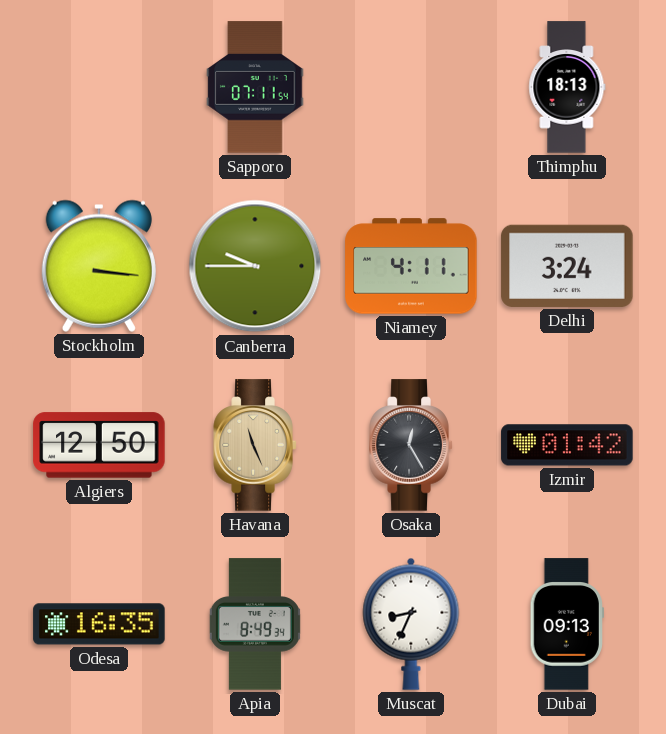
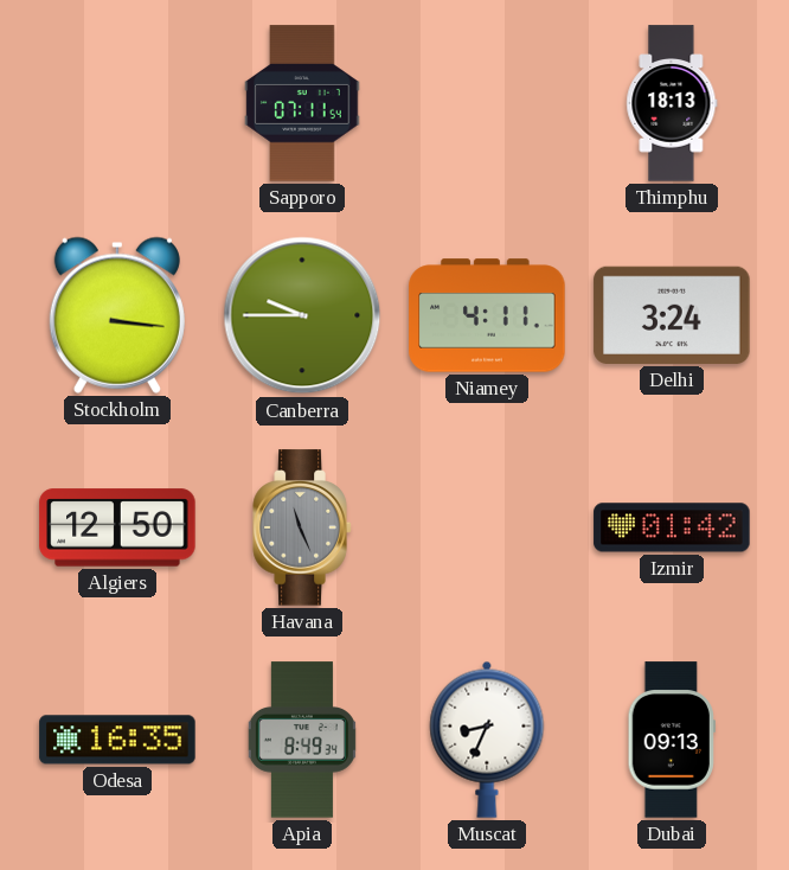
Havana dial: champagne -> grey
Osaka: 12:25 -> none
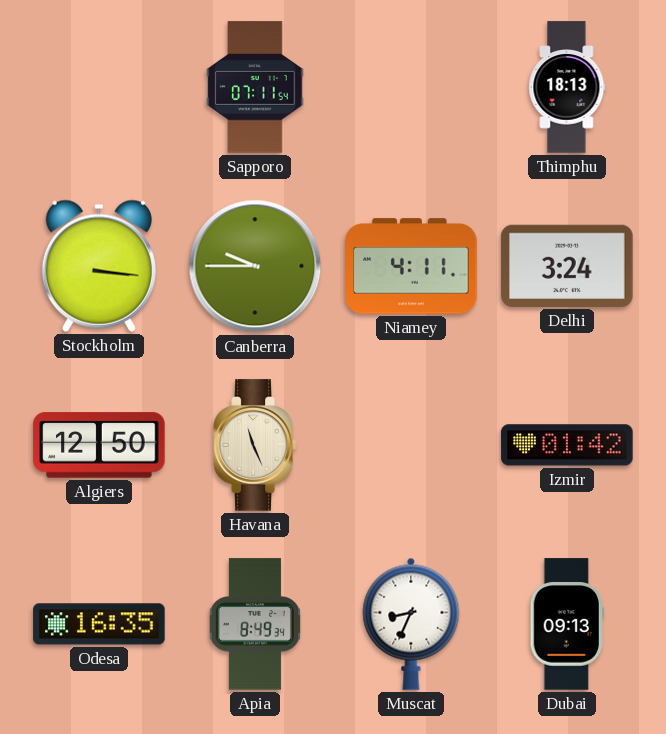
Havana dial: grey -> cream
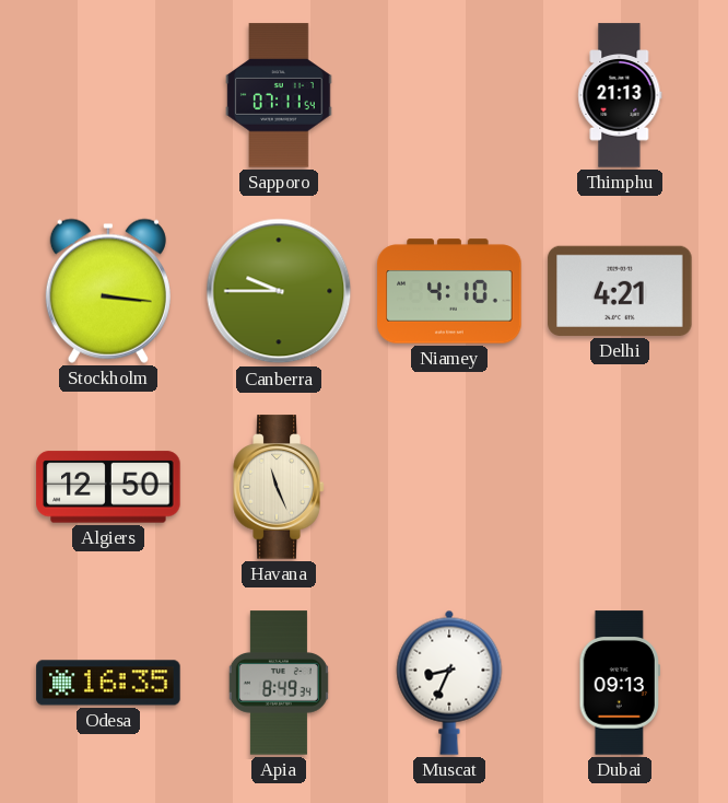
Thimphu: 18:13 -> 21:13
Niamey: 4:11 -> 4:10
Delhi: 3:24 -> 4:21
Izmir: 01:42 -> none
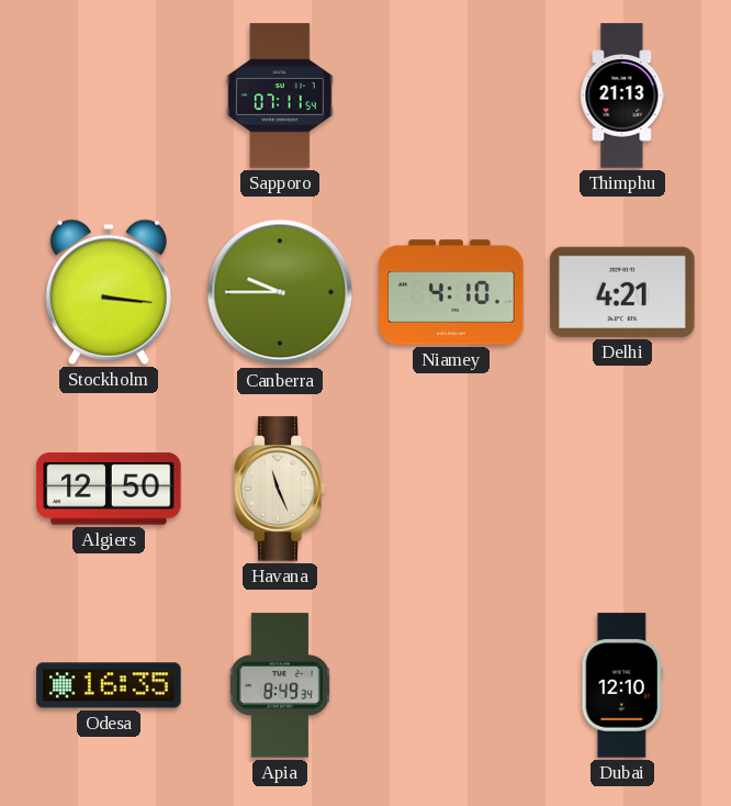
Muscat: 8:34 -> none
Dubai: 09:13 -> 12:10
